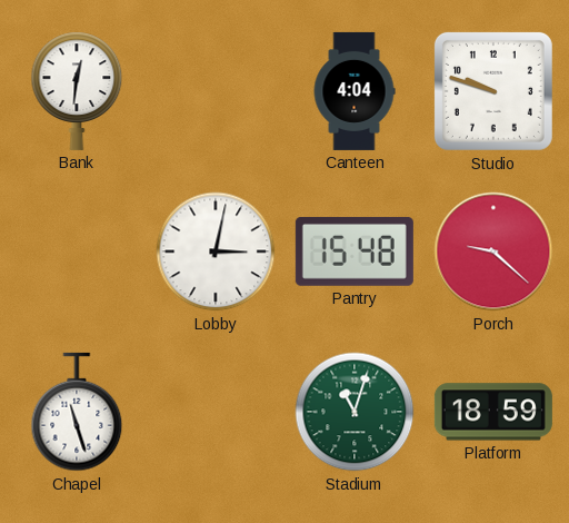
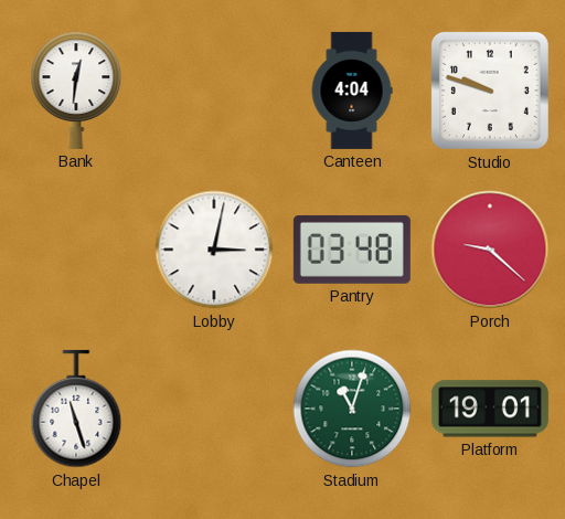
Pantry: 15:48 -> 03:48
Platform: 18:59 -> 19:01
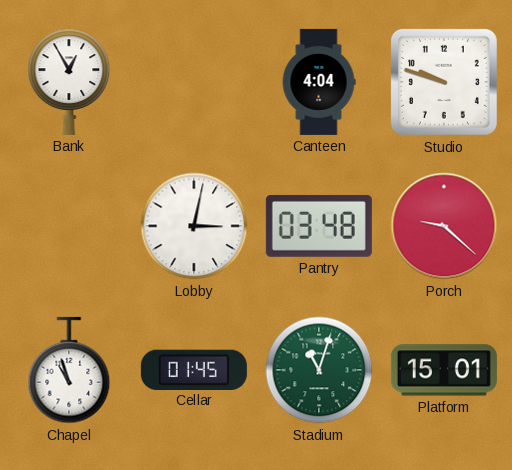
Bank: 12:31 -> 12:55
Chapel: 11:27 -> 10:57
Cellar: none -> 01:45
Platform: 19:01 -> 15:01
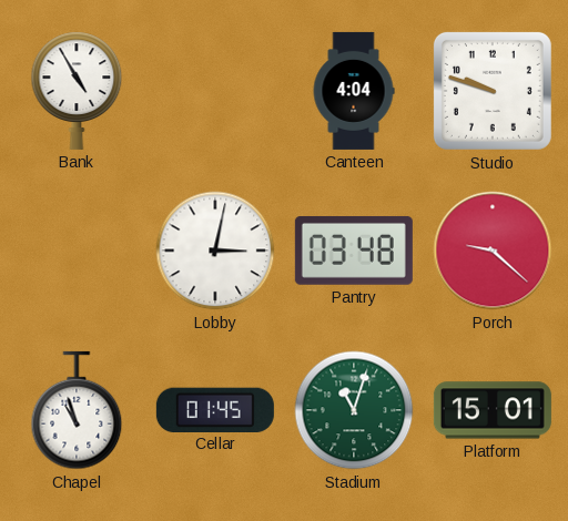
Bank: 12:55 -> 4:55
